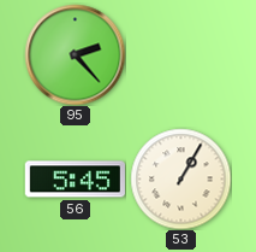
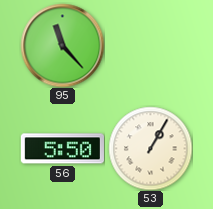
95: 2:23 -> 11:23
56: 5:45 -> 5:50
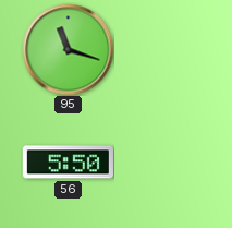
95: 11:23 -> 11:18
53: 1:05 -> none
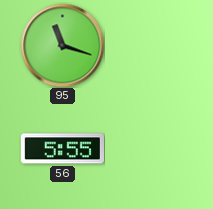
56: 5:50 -> 5:55
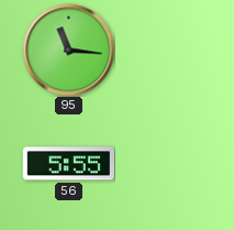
95: 11:18 -> 11:16
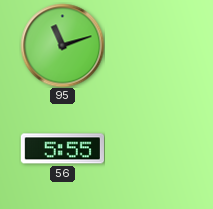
95: 11:16 -> 11:12
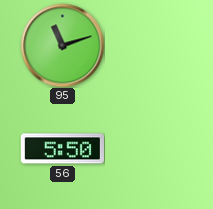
56: 5:55 -> 5:50
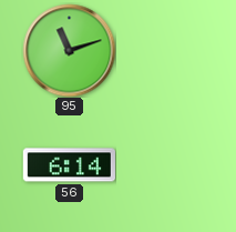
56: 5:50 -> 6:14
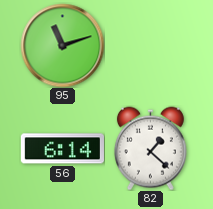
82: none -> 1:22
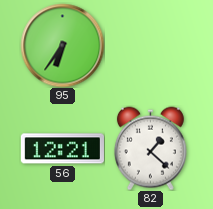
95: 11:12 -> 6:36
56: 6:14 -> 12:21
